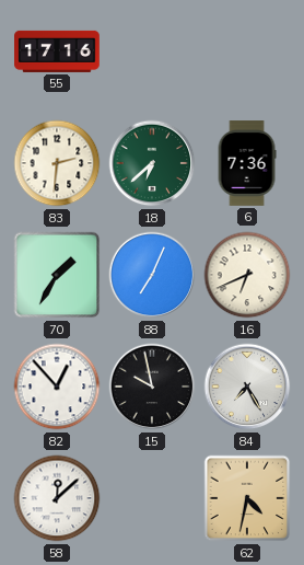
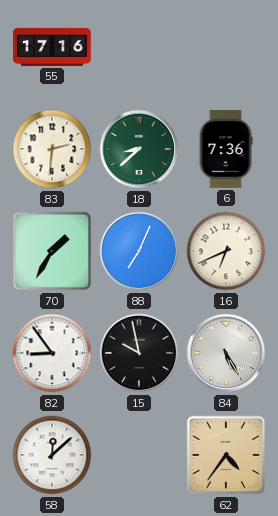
18: 6:38 -> 8:38
82: 12:53 -> 8:54
84: 7:25 -> 5:25
62: 4:32 -> 4:36
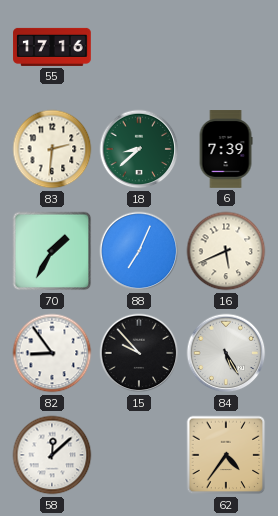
6: 7:36 -> 7:39
16: 6:41 -> 5:41
15: 9:58 -> 9:53
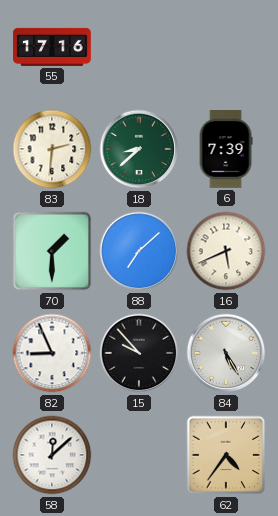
70: 1:35 -> 1:30
88: 7:04 -> 7:08
82: 8:54 -> 8:56
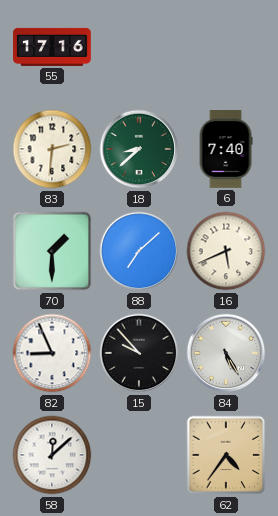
6: 7:39 -> 7:40
